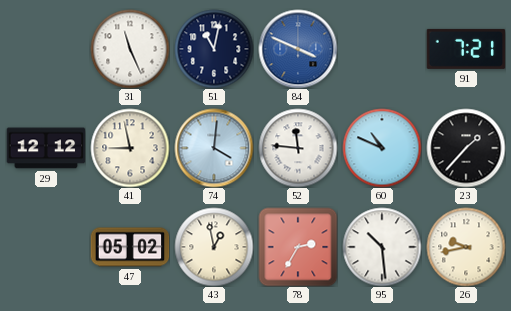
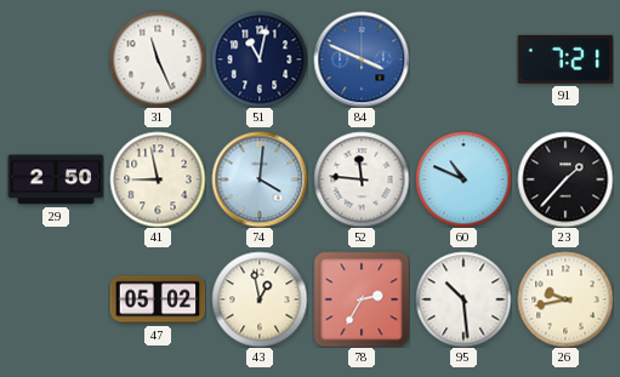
29: 12:12 -> 2:50
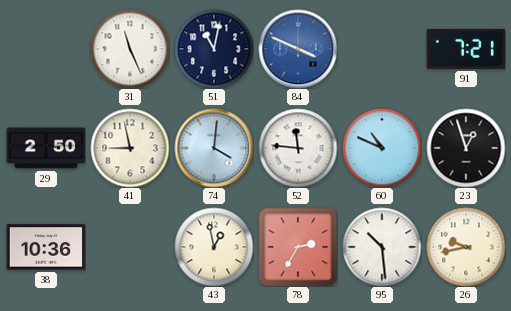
23: 1:37 -> 12:57
38: none -> 10:36
47: 05:02 -> none
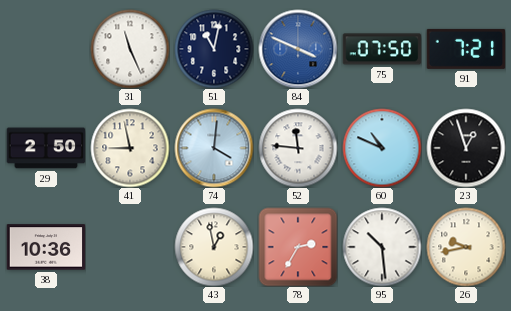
75: none -> 07:50
